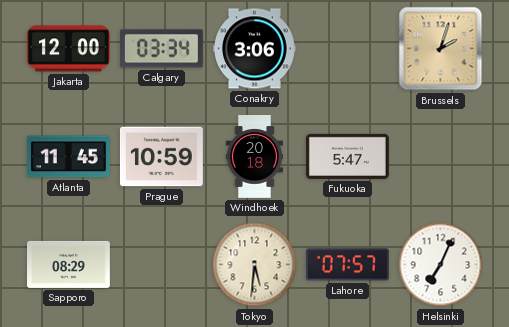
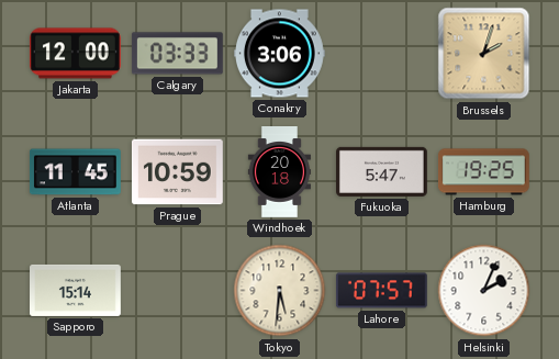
Calgary: 03:34 -> 03:33
Hamburg: none -> 19:25
Sapporo: 08:29 -> 15:14
Helsinki: 7:04 -> 2:04
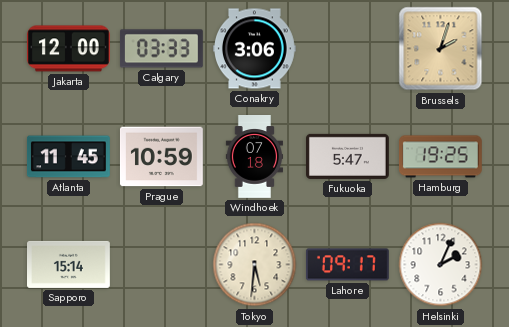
Windhoek: 20:18 -> 07:18
Lahore: 07:57 -> 09:17
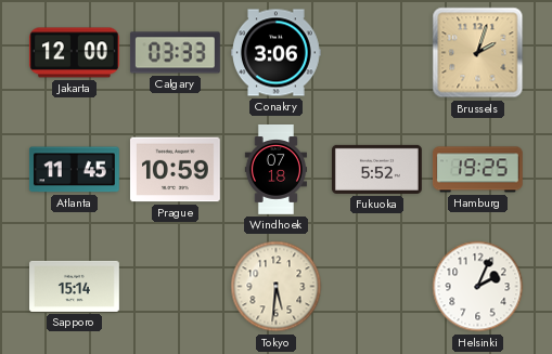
Fukuoka: 5:47 -> 5:52
Lahore: 09:17 -> none
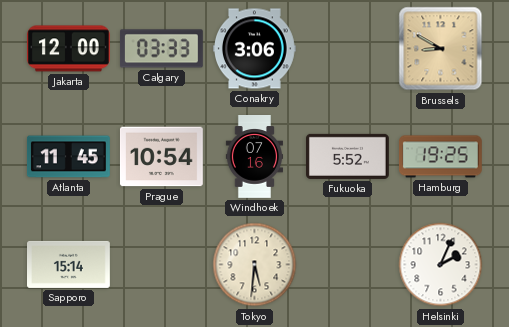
Brussels: 2:03 -> 8:50
Prague: 10:59 -> 10:54
Windhoek: 07:18 -> 07:16
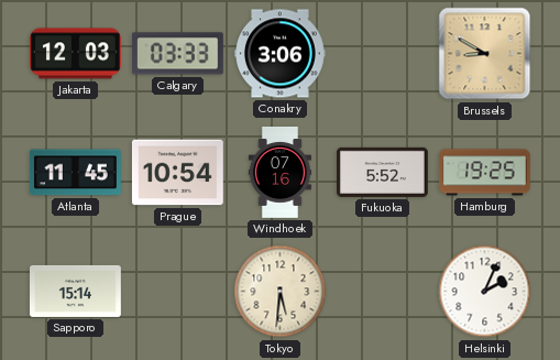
Jakarta: 12:00 -> 12:03
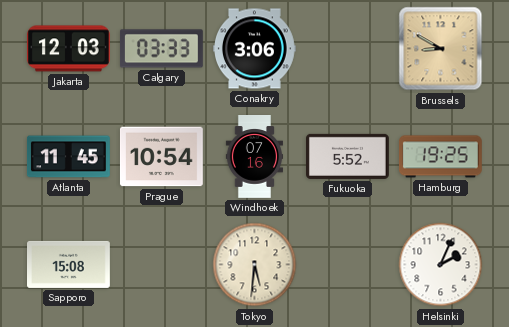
Sapporo: 15:14 -> 15:08
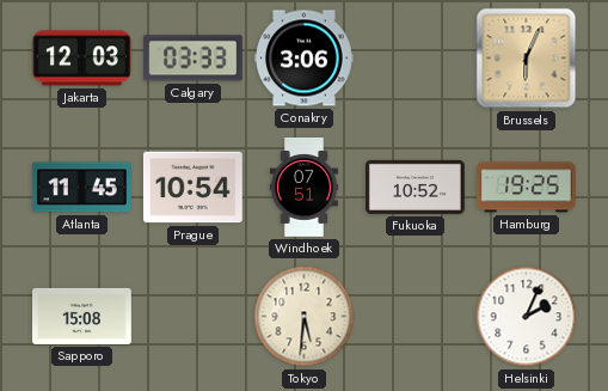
Brussels: 8:50 -> 6:04
Windhoek: 07:16 -> 07:51
Fukuoka: 5:52 -> 10:52
